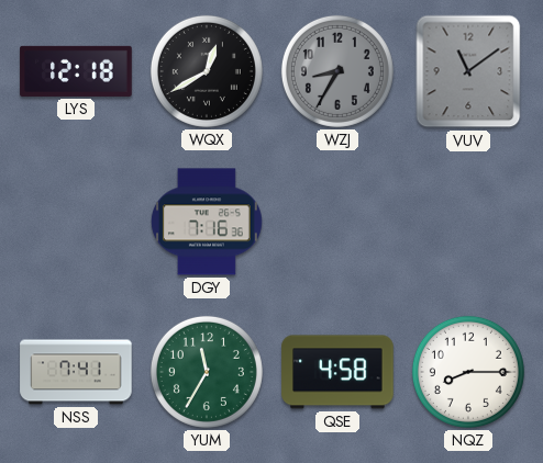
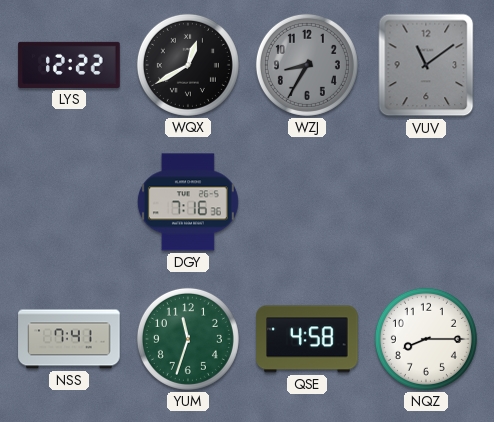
LYS: 12:18 -> 12:22
YUM: 11:35 -> 11:33
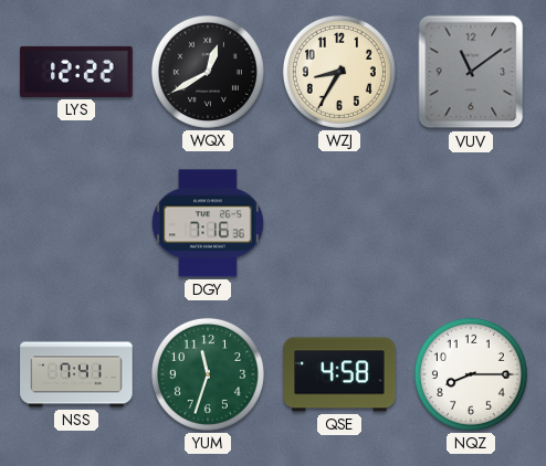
WZJ dial: grey -> cream
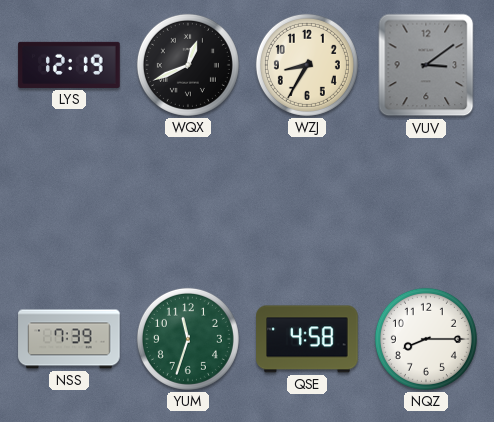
LYS: 12:22 -> 12:19
WQX: 12:40 -> 12:41
VUV: 11:09 -> 3:09
DGY: 7:16 -> none
NSS: 7:41 -> 7:39
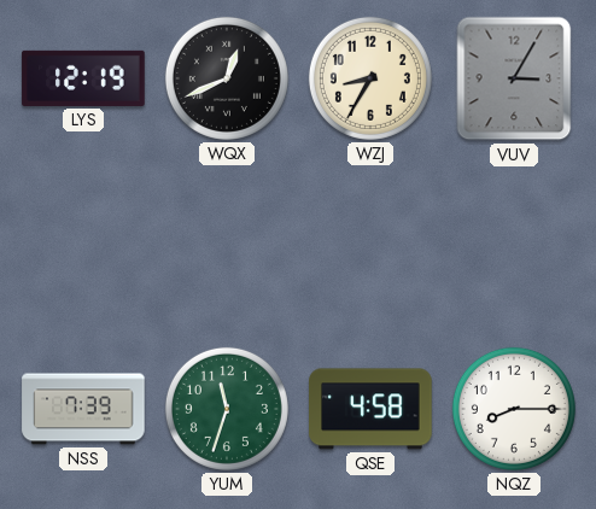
VUV: 3:09 -> 3:05
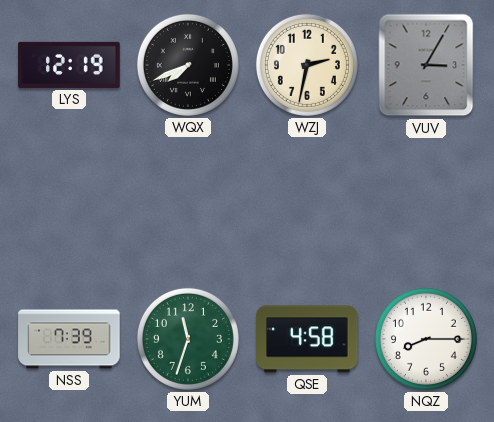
WQX: 12:41 -> 7:41
WZJ: 8:35 -> 2:32
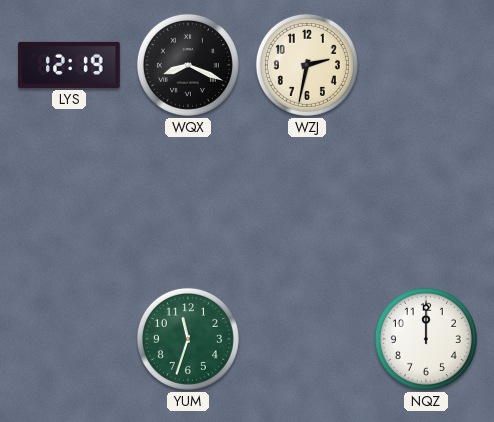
WQX: 7:41 -> 8:19
VUV: 3:05 -> none
NSS: 7:39 -> none
QSE: 4:58 -> none
NQZ: 8:15 -> 12:00
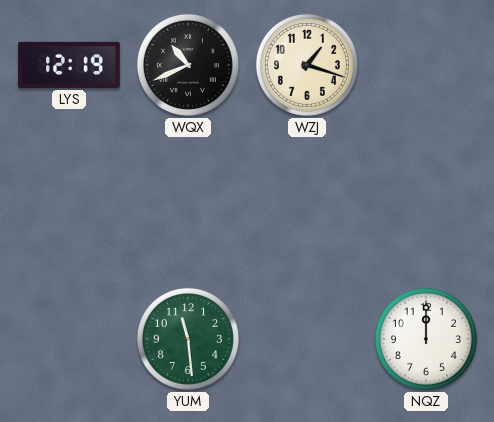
WQX: 8:19 -> 10:41
WZJ: 2:32 -> 1:18
YUM: 11:33 -> 11:29
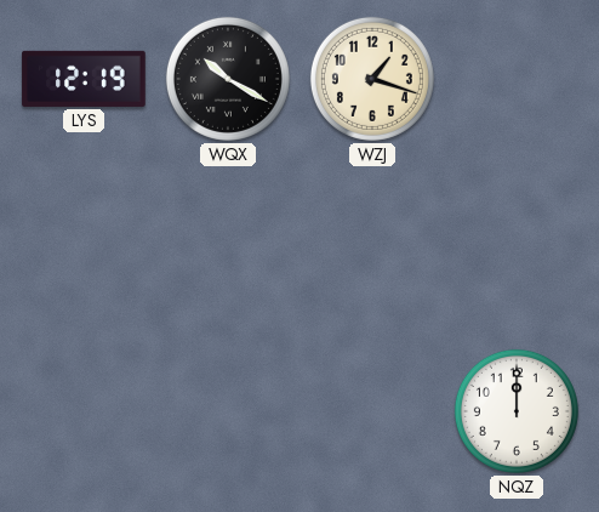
WQX: 10:41 -> 10:20
YUM: 11:29 -> none
